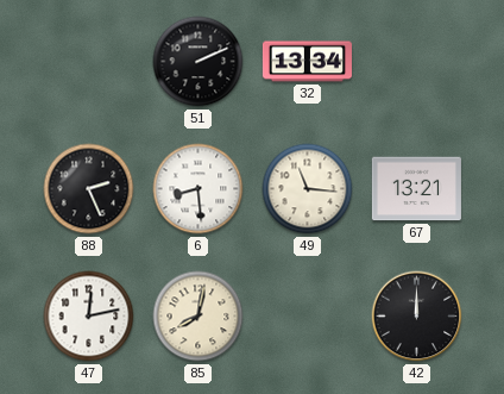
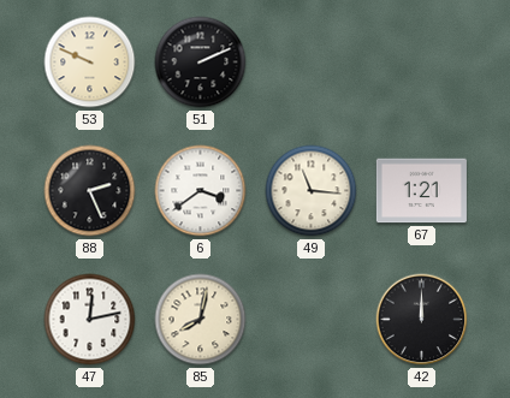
53: none -> 9:49
32: 13:34 -> none
6: 8:29 -> 3:39
67: 13:21 -> 1:21
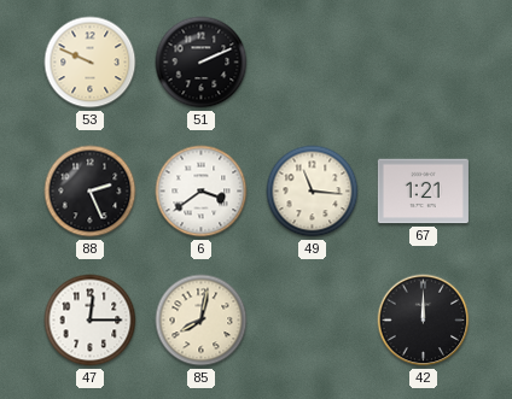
47: 12:13 -> 12:15
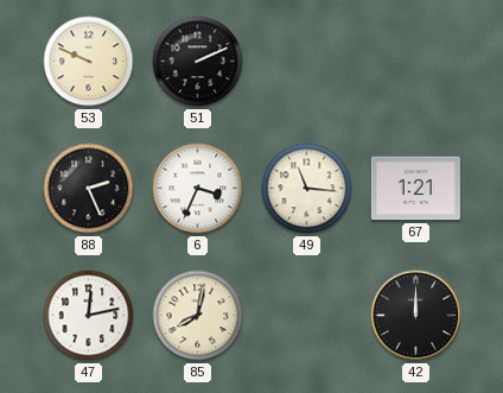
6: 3:39 -> 3:34
47: 12:15 -> 12:13
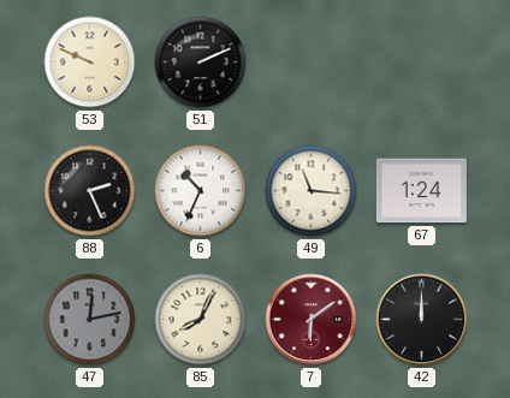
6: 3:34 -> 10:34
67: 1:21 -> 1:24
47 dial: white -> grey
85: 8:02 -> 8:04
7: none -> 6:09
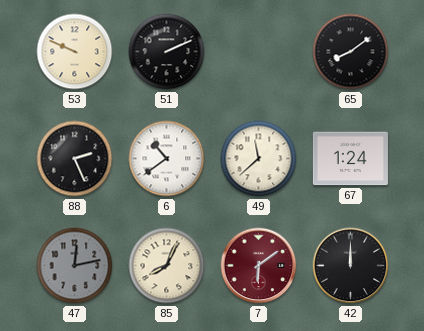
65: none -> 8:09
6: 10:34 -> 10:39
49: 11:16 -> 11:38
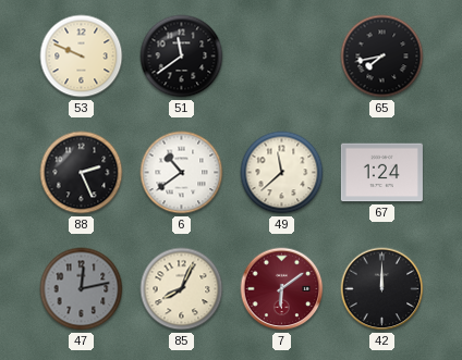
51: 2:11 -> 11:39
65: 8:09 -> 7:43
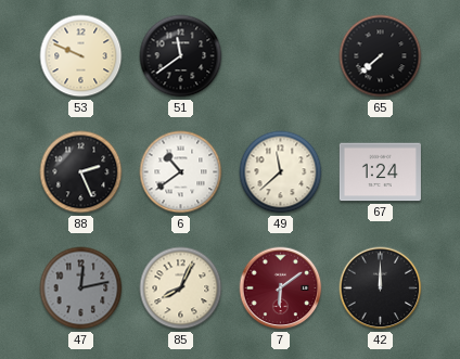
65: 7:43 -> 7:38
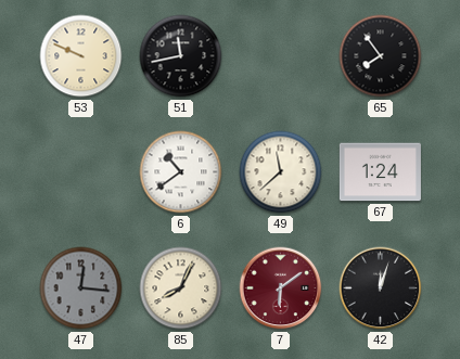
51: 11:39 -> 11:43
65: 7:38 -> 7:54
88: 2:26 -> none
47: 12:13 -> 12:16
42: 12:00 -> 12:03
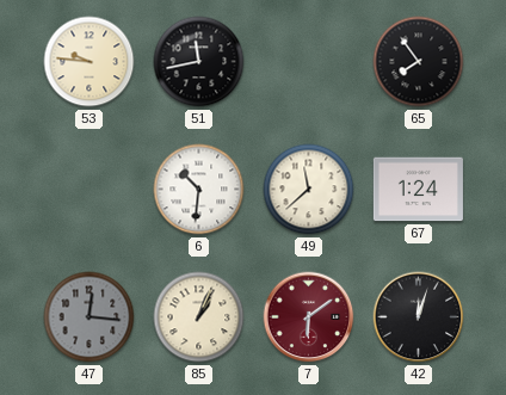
53: 9:49 -> 9:46
6: 10:39 -> 10:31
85: 8:04 -> 1:04
